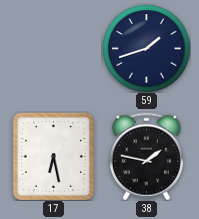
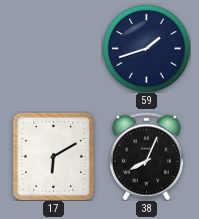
17: 6:28 -> 6:10
38: 1:47 -> 8:04
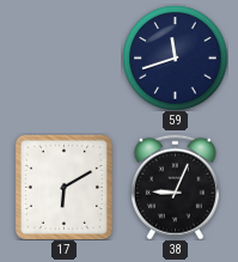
59: 1:42 -> 11:42
38: 8:04 -> 9:04
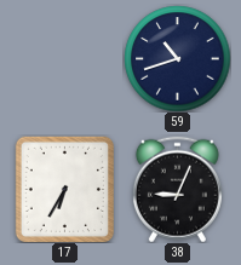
59: 11:42 -> 10:42
17: 6:10 -> 6:35
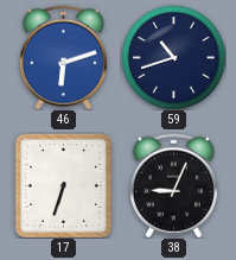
46: none -> 6:12
17: 6:35 -> 6:33
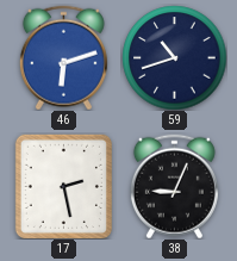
17: 6:33 -> 2:28
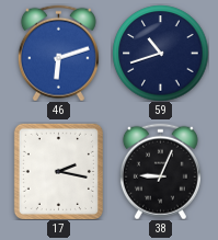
17: 2:28 -> 2:17
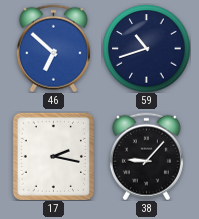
46: 6:12 -> 6:52
38: 9:04 -> 9:07
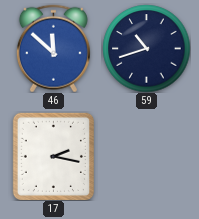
46: 6:52 -> 11:52
38: 9:07 -> none
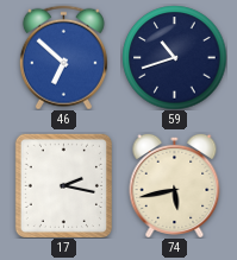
46: 11:52 -> 6:52
74: none -> 5:43
